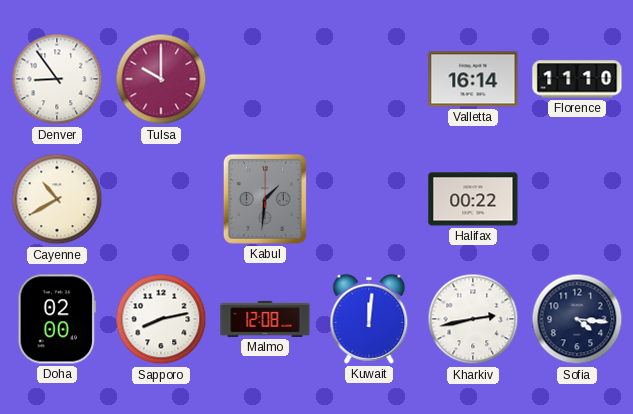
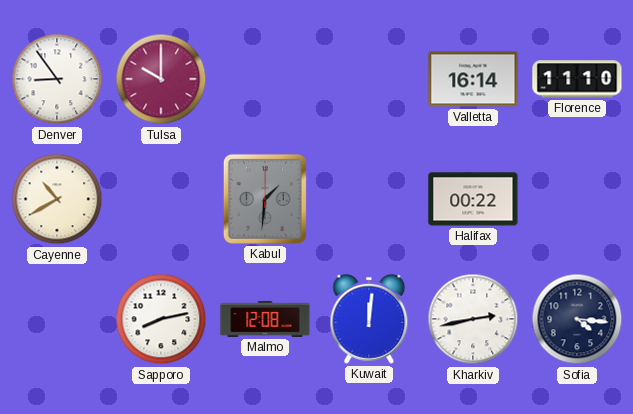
Doha: 02:00 -> none
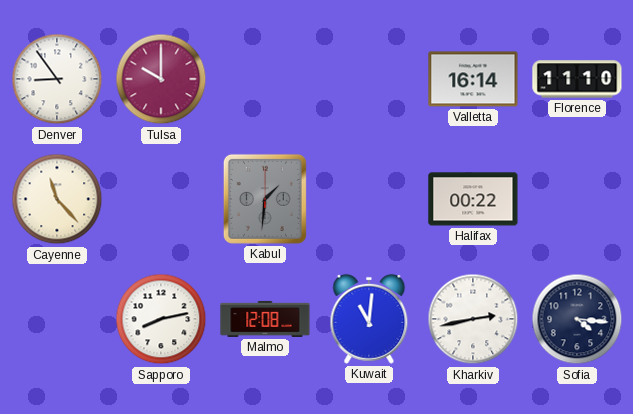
Cayenne: 10:40 -> 11:23
Kuwait: 12:01 -> 11:01
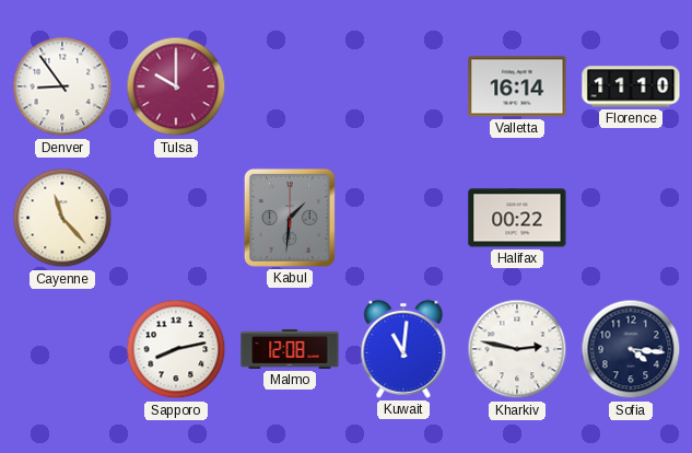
Kharkiv: 2:43 -> 2:47
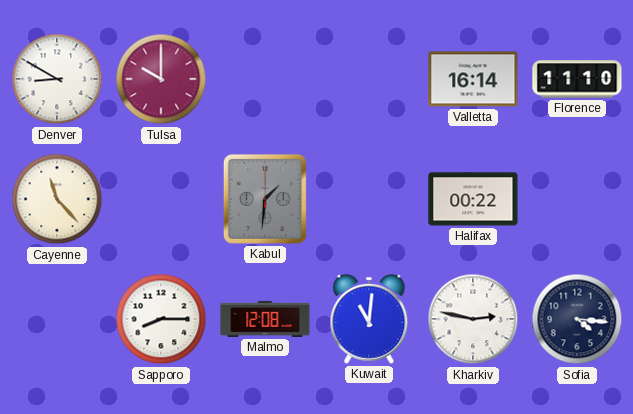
Denver: 8:54 -> 8:50
Sapporo: 8:13 -> 8:15
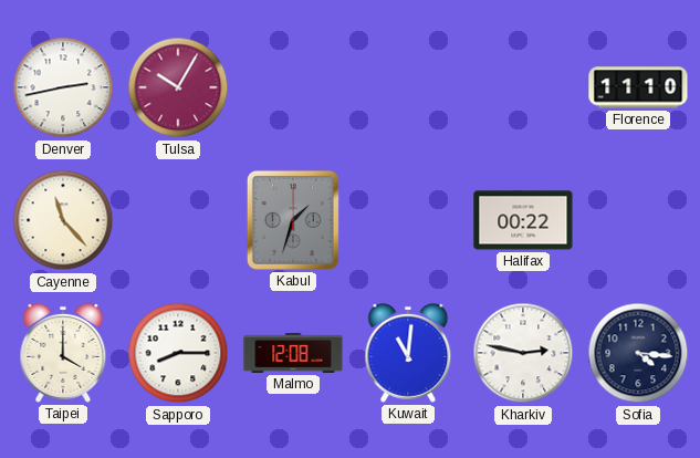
Denver: 8:50 -> 2:43
Tulsa: 10:00 -> 10:05
Valletta: 16:14 -> none
Kabul: 1:31 -> 1:33
Taipei: none -> 4:00
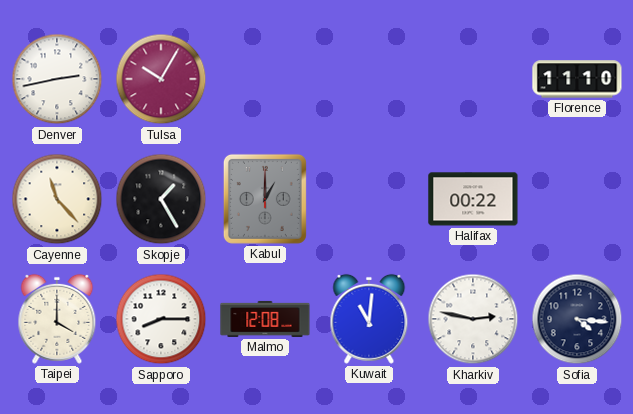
Skopje: none -> 1:25
Kabul: 1:33 -> 1:00
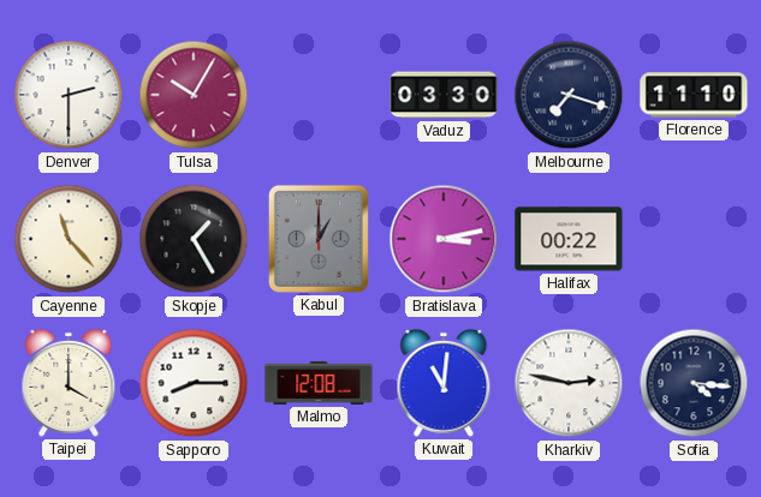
Denver: 2:43 -> 2:30
Vaduz: none -> 03:30
Melbourne: none -> 7:18
Bratislava: none -> 3:13
